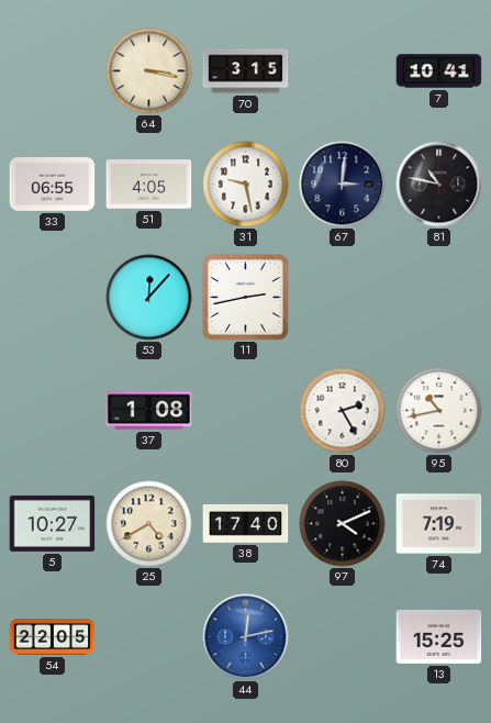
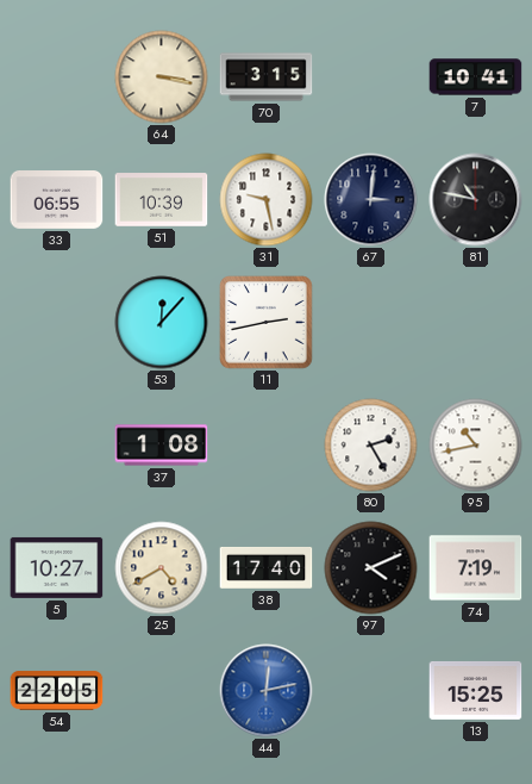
51: 4:05 -> 10:39
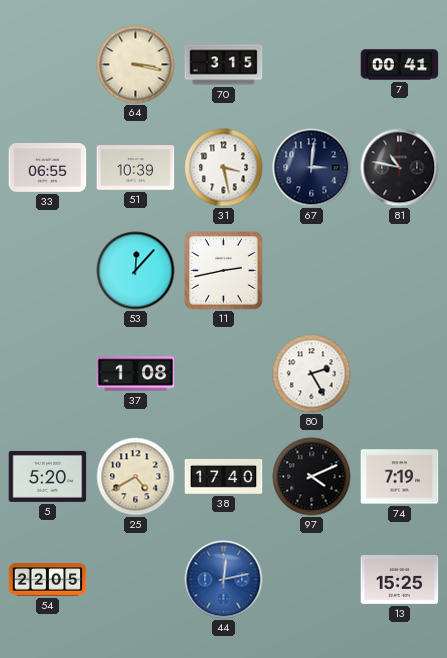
7: 10:41 -> 00:41
31: 9:28 -> 3:28
95: 10:43 -> none
5: 10:27 -> 5:20
